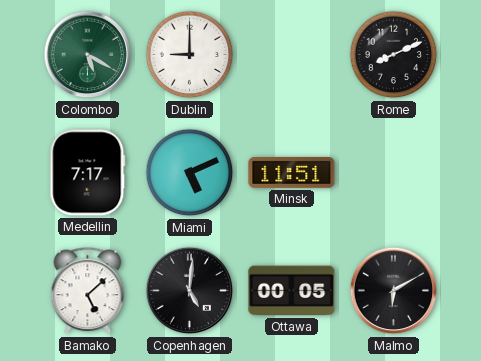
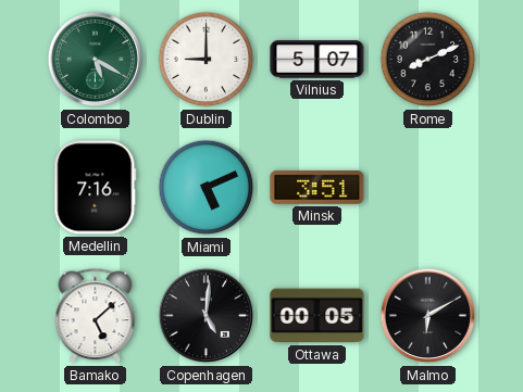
Vilnius: none -> 5:07
Medellin: 7:17 -> 7:16
Minsk: 11:51 -> 3:51
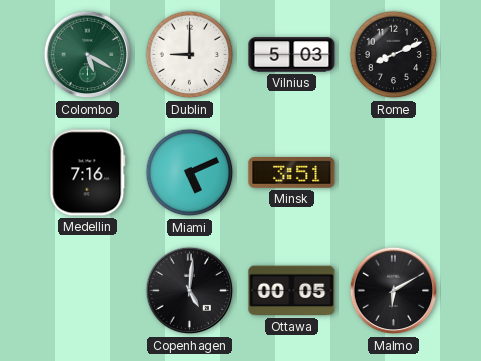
Vilnius: 5:07 -> 5:03
Bamako: 5:08 -> none
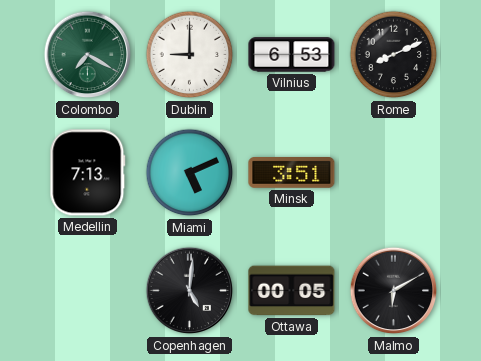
Colombo: 5:20 -> 7:20
Vilnius: 5:03 -> 6:53
Medellin: 7:16 -> 7:13
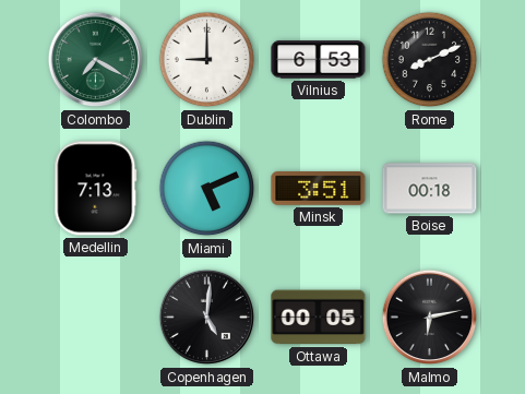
Boise: none -> 00:18
Malmo: 6:10 -> 6:13
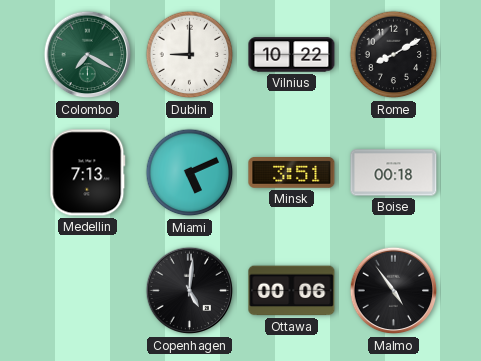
Vilnius: 6:53 -> 10:22
Rome: 8:11 -> 8:10
Ottawa: 00:05 -> 00:06
Malmo: 6:13 -> 4:54
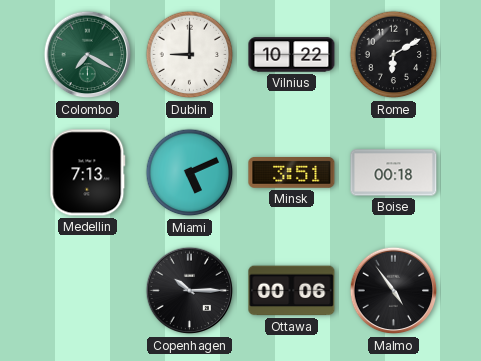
Rome: 8:10 -> 6:10
Copenhagen: 5:01 -> 10:15
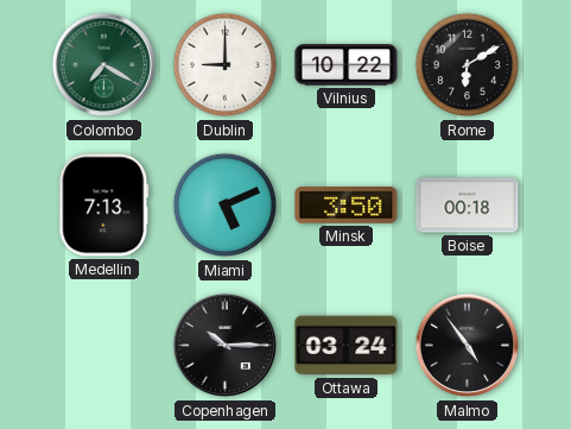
Minsk: 3:51 -> 3:50
Ottawa: 00:06 -> 03:24
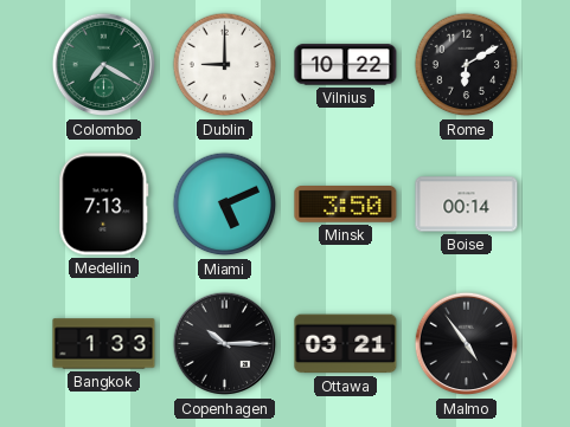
Boise: 00:18 -> 00:14
Bangkok: none -> 1:33
Ottawa: 03:24 -> 03:21
